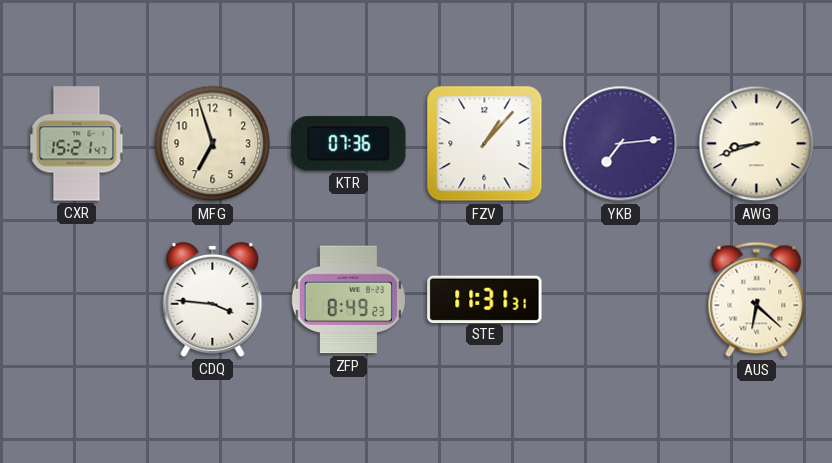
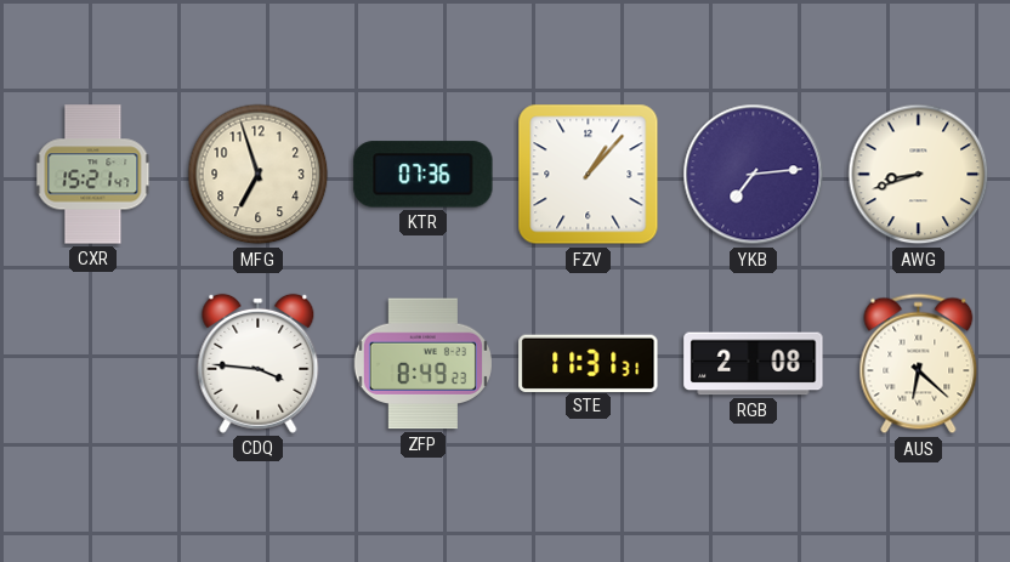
RGB: none -> 2:08
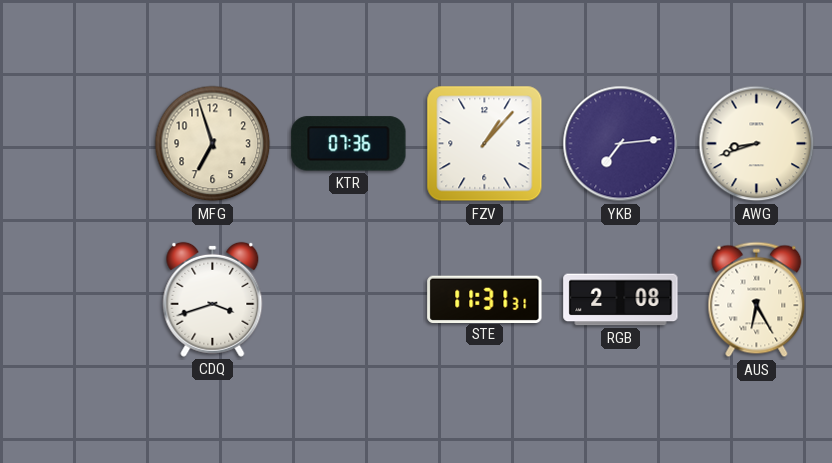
CXR: 15:21 -> none
CDQ: 3:46 -> 3:42
ZFP: 8:49 -> none
AUS: 6:22 -> 6:25
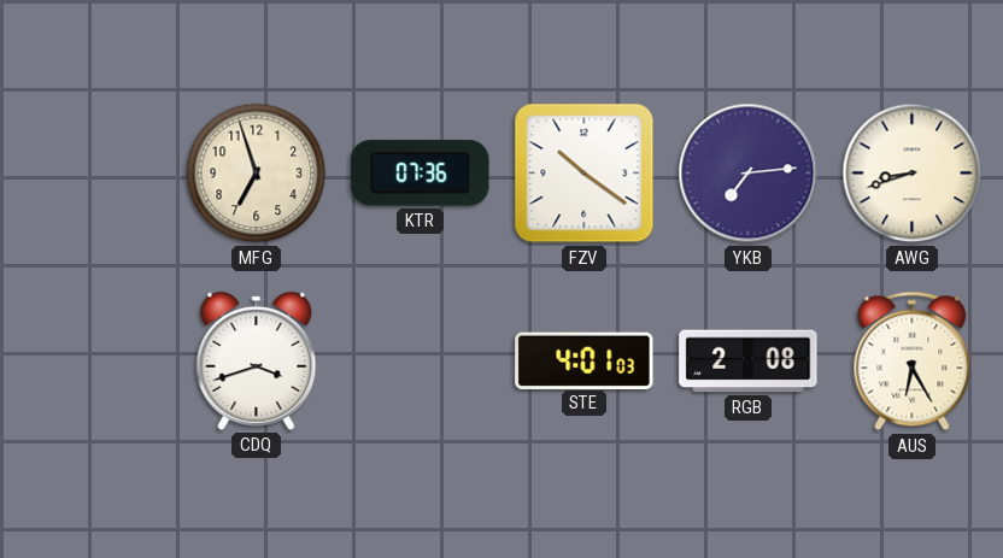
FZV: 1:07 -> 10:21
STE: 11:31 -> 4:01
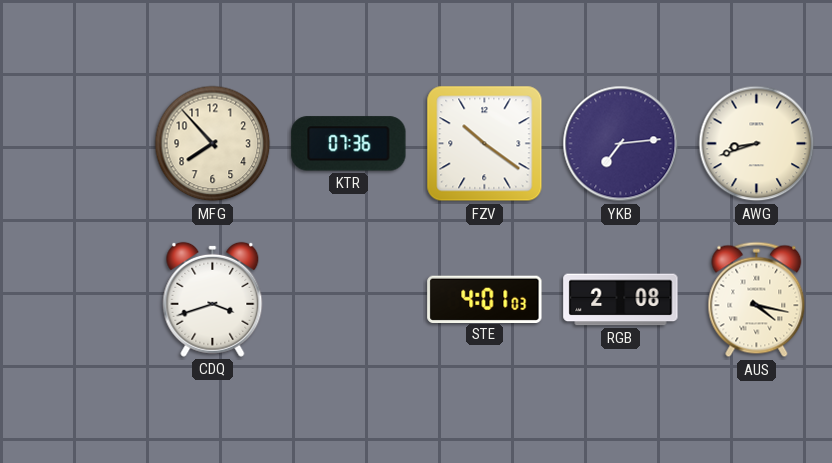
MFG: 6:57 -> 7:53
AUS: 6:25 -> 4:17
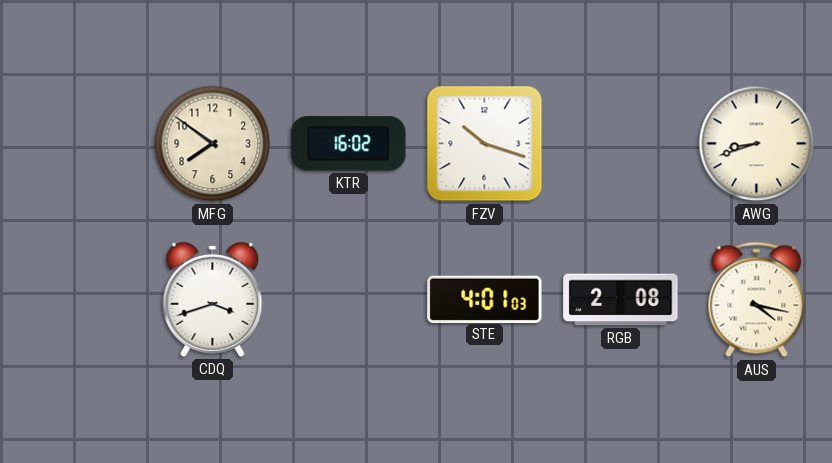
MFG: 7:53 -> 7:51
KTR: 07:36 -> 16:02
FZV: 10:21 -> 10:18
YKB: 7:14 -> none
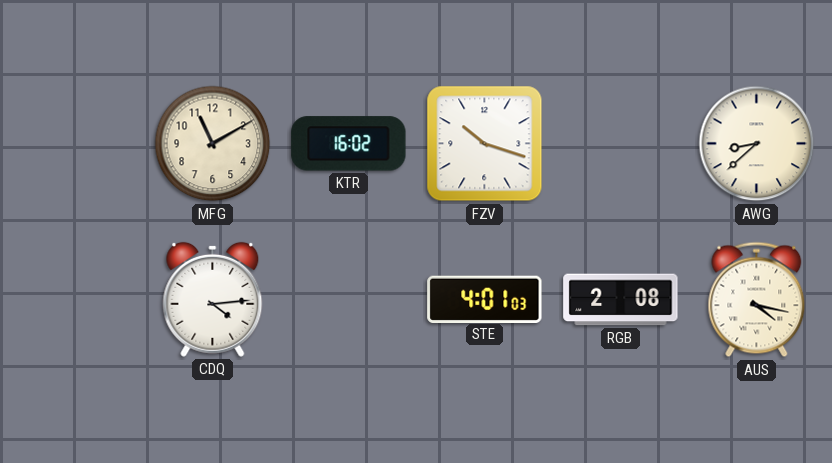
MFG: 7:51 -> 11:10
AWG: 8:42 -> 8:38
CDQ: 3:42 -> 4:14
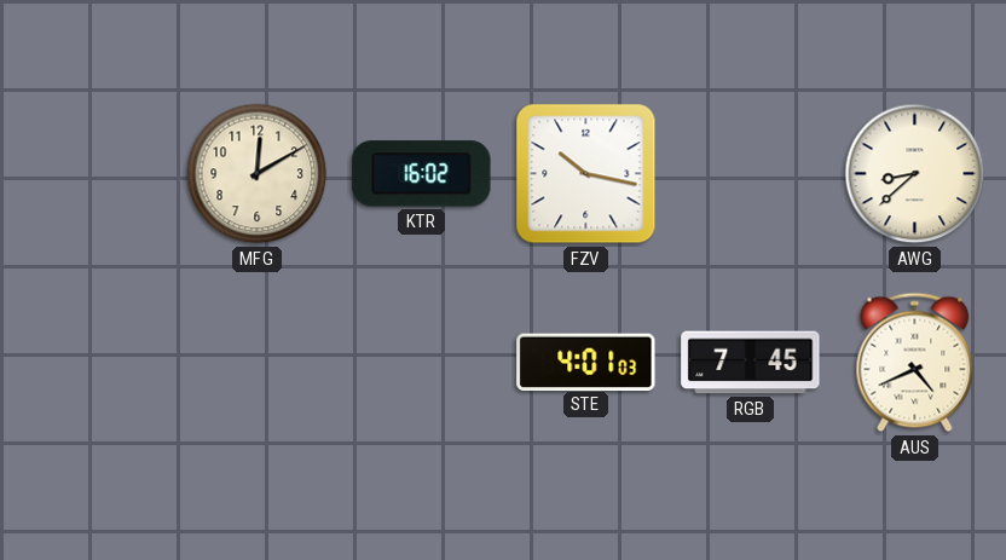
MFG: 11:10 -> 12:10
FZV: 10:18 -> 10:17
CDQ: 4:14 -> none
RGB: 2:08 -> 7:45
AUS: 4:17 -> 4:41
